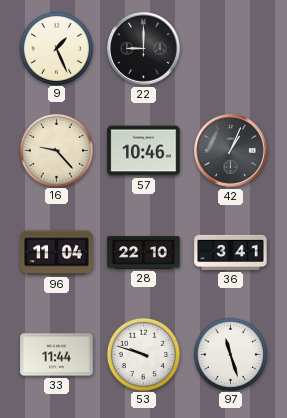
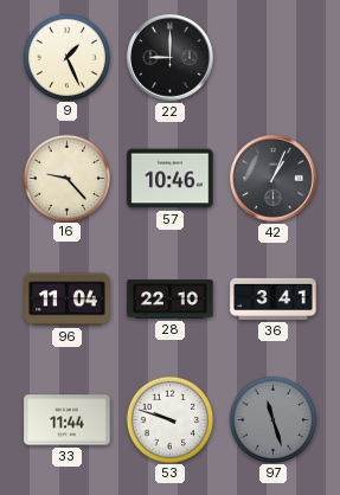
97 dial: white -> grey
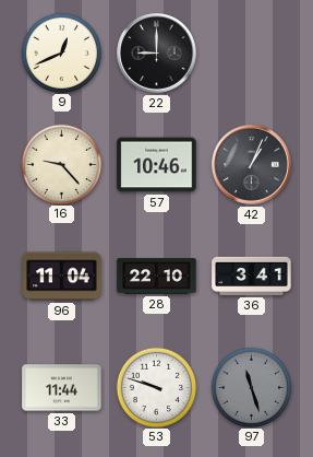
9: 1:26 -> 12:41
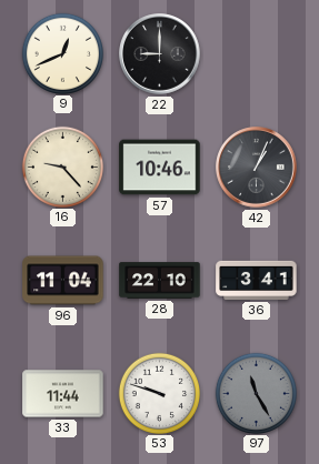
97: 11:27 -> 11:25
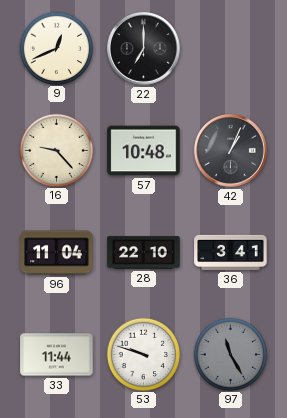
22: 9:00 -> 7:00
57: 10:46 -> 10:48
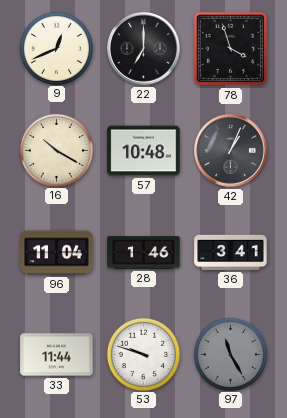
78: none -> 3:57
16: 9:23 -> 10:20
28: 22:10 -> 1:46
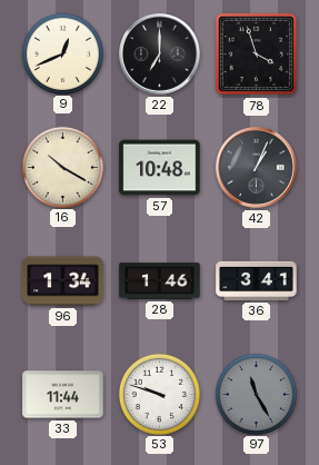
96: 11:04 -> 1:34
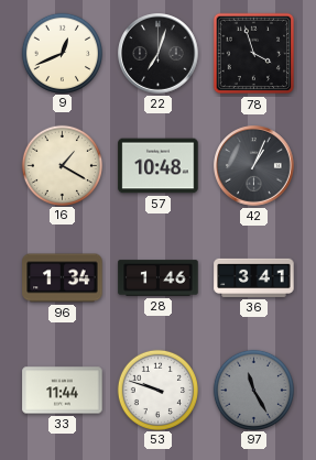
22: 7:00 -> 7:03
16: 10:20 -> 1:20
